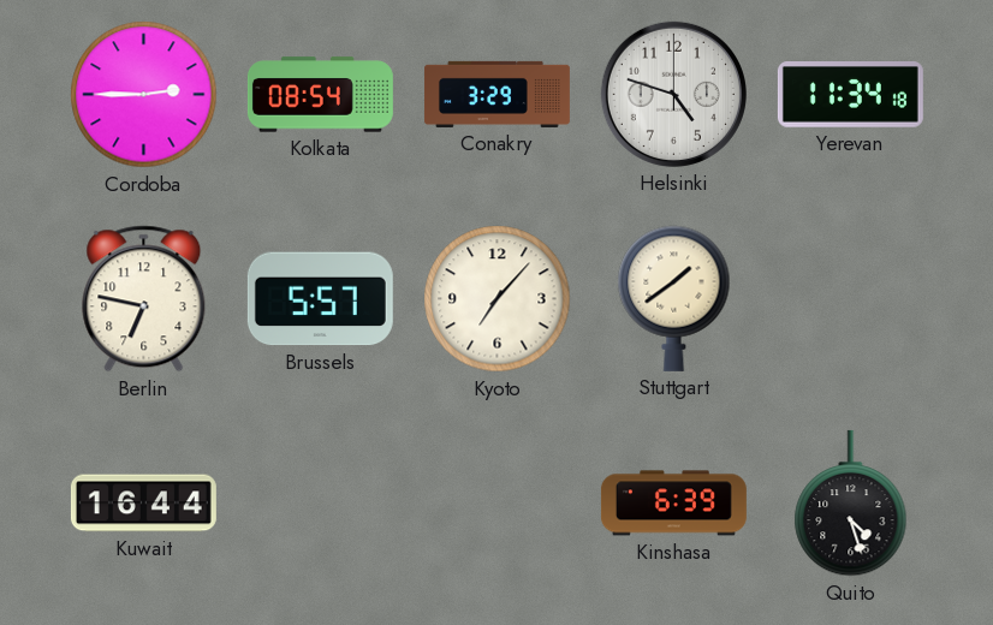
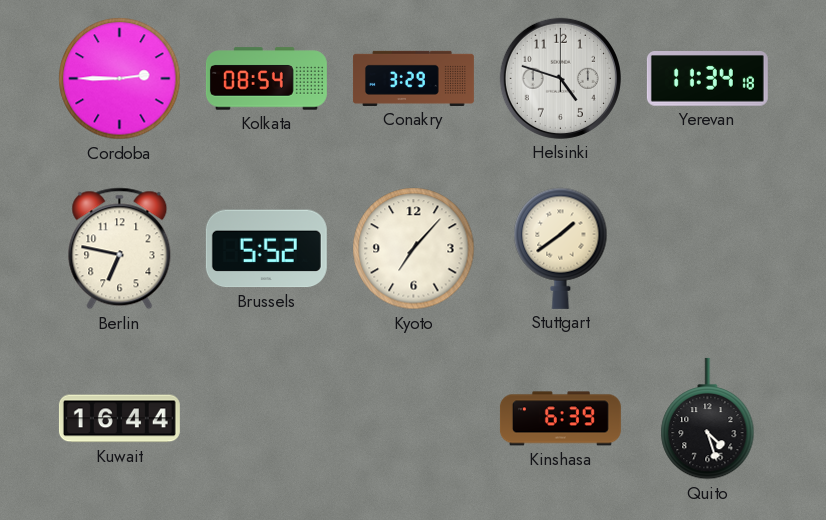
Brussels: 5:57 -> 5:52
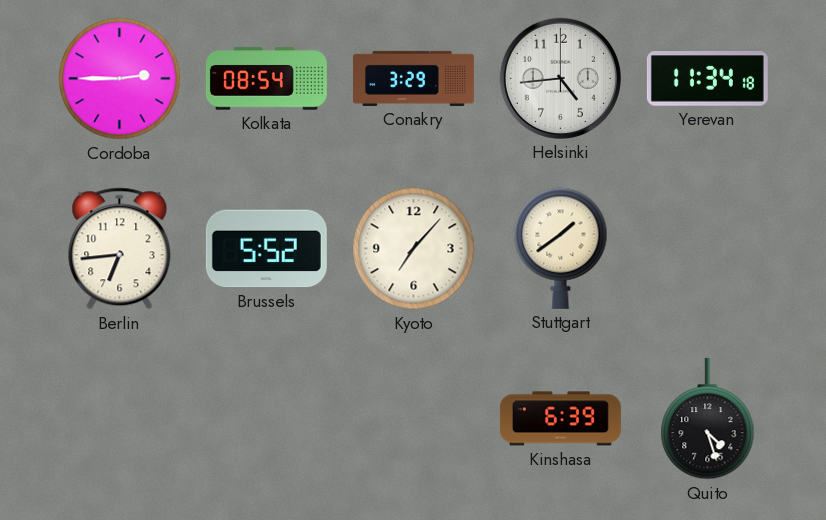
Helsinki: 4:48 -> 4:44
Berlin: 6:47 -> 6:44
Kuwait: 16:44 -> none
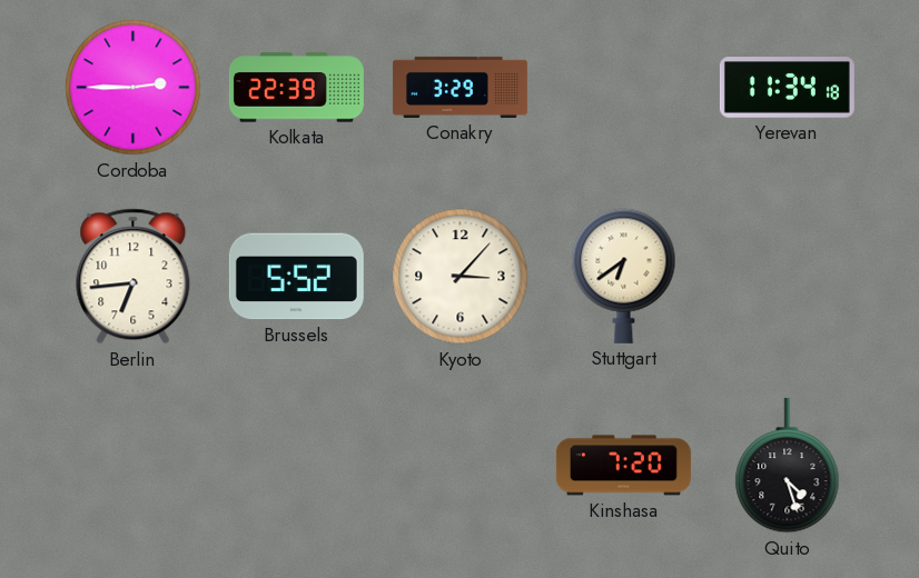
Kolkata: 08:54 -> 22:39
Helsinki: 4:44 -> none
Kyoto: 7:07 -> 3:07
Stuttgart: 1:39 -> 6:39
Kinshasa: 6:39 -> 7:20
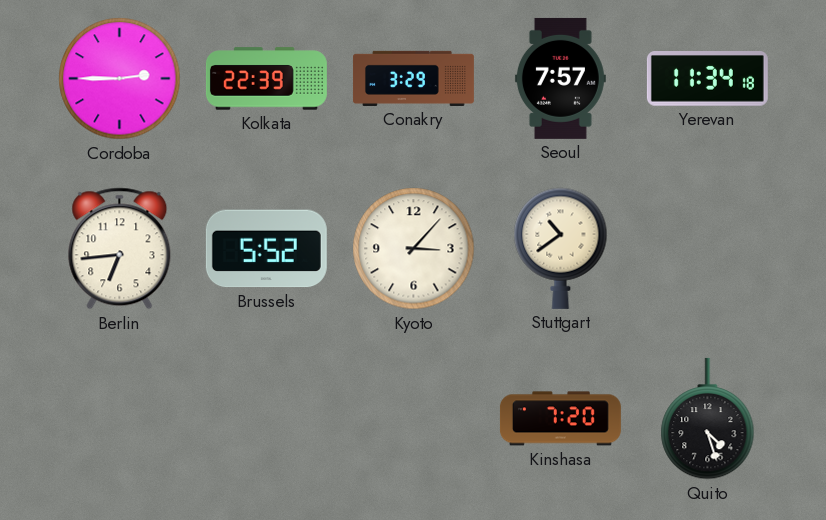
Seoul: none -> 7:57
Stuttgart: 6:39 -> 10:39
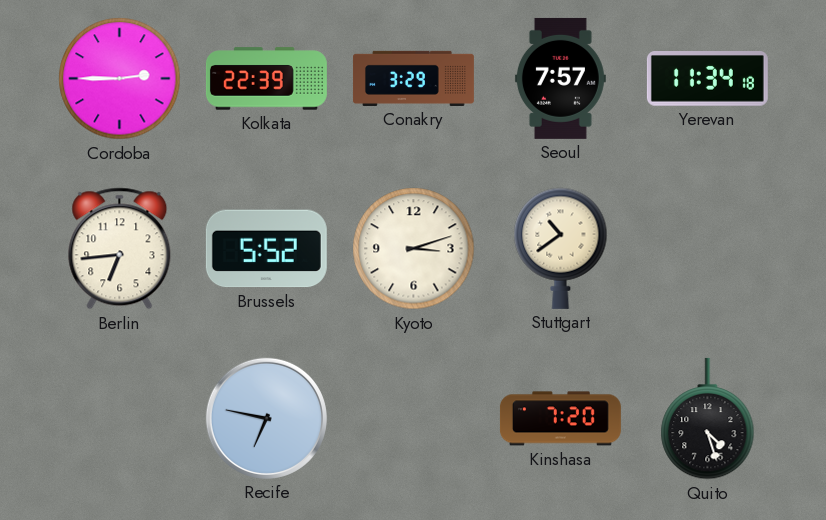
Kyoto: 3:07 -> 3:12
Recife: none -> 6:47
